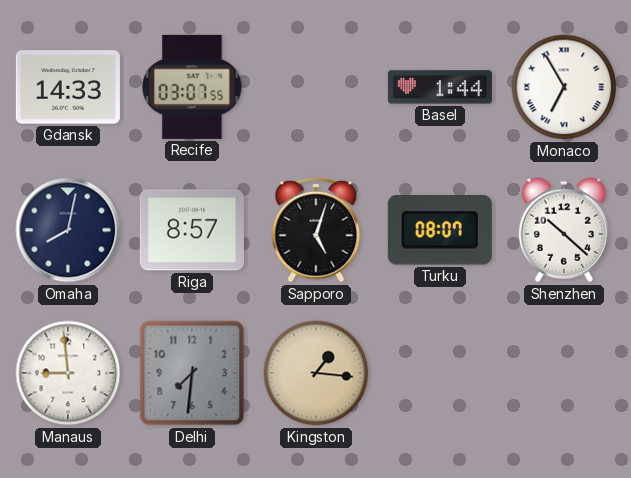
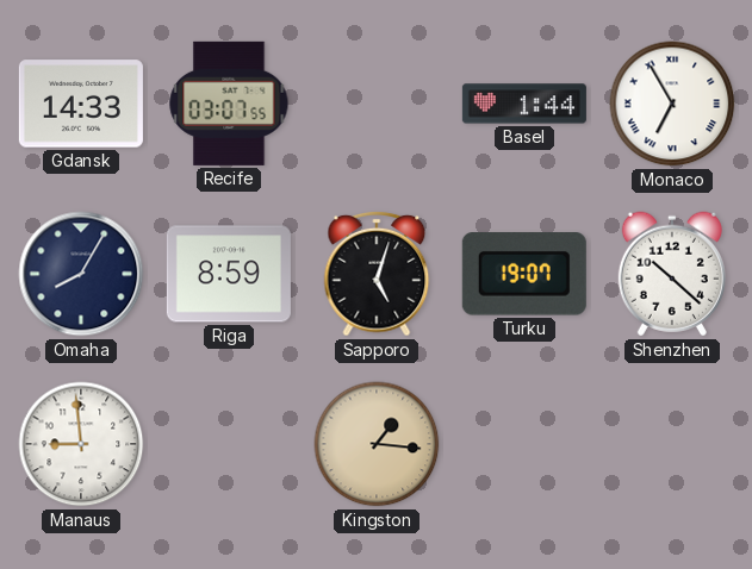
Omaha: 8:02 -> 8:05
Riga: 8:57 -> 8:59
Turku: 08:07 -> 19:07
Delhi: 7:31 -> none
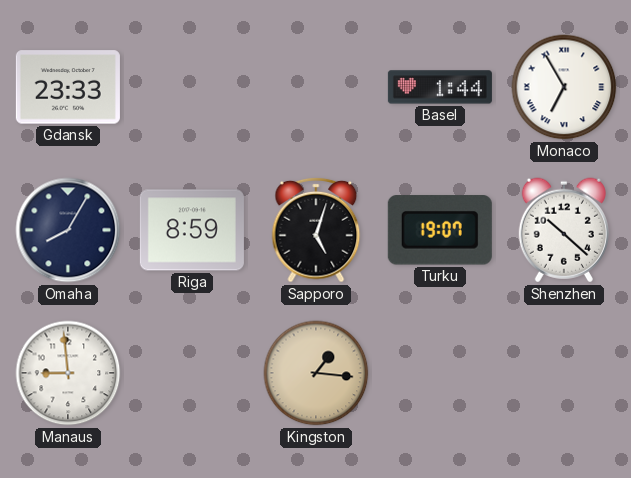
Gdansk: 14:33 -> 23:33
Recife: 03:07 -> none
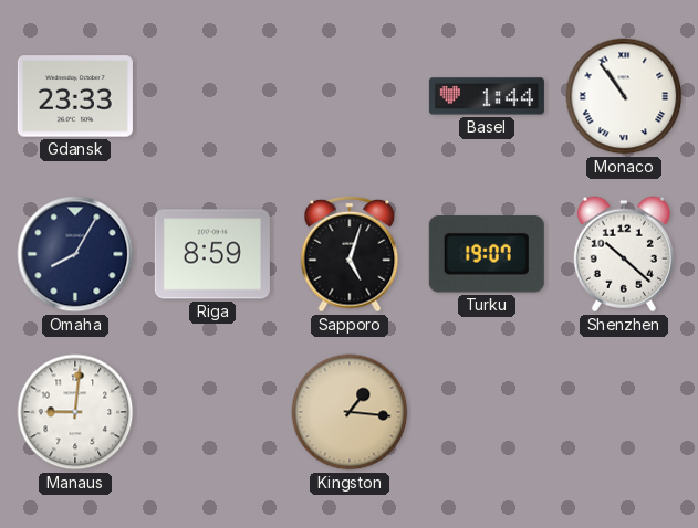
Monaco: 6:55 -> 10:54
Manaus: 8:59 -> 9:01
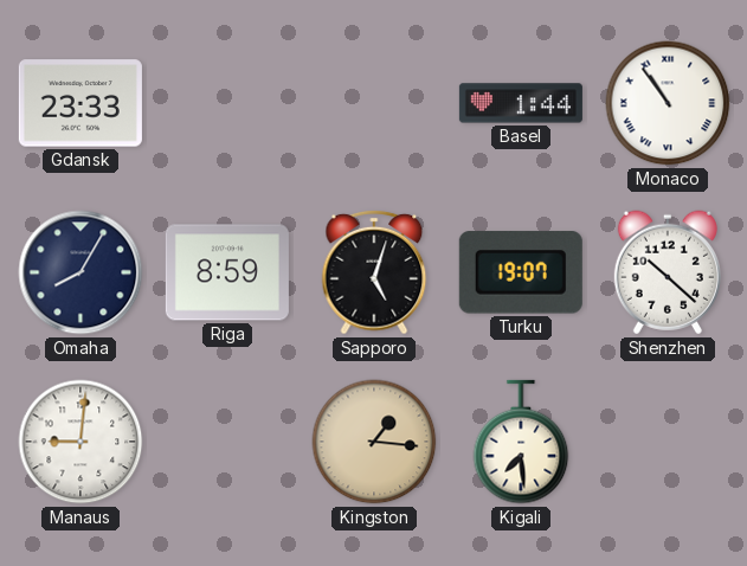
Kigali: none -> 7:29
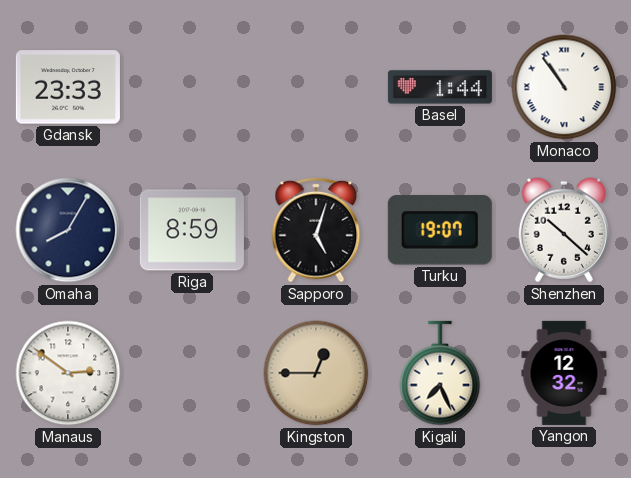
Manaus: 9:01 -> 2:51
Kingston: 1:16 -> 12:45
Kigali: 7:29 -> 7:26
Yangon: none -> 12:32
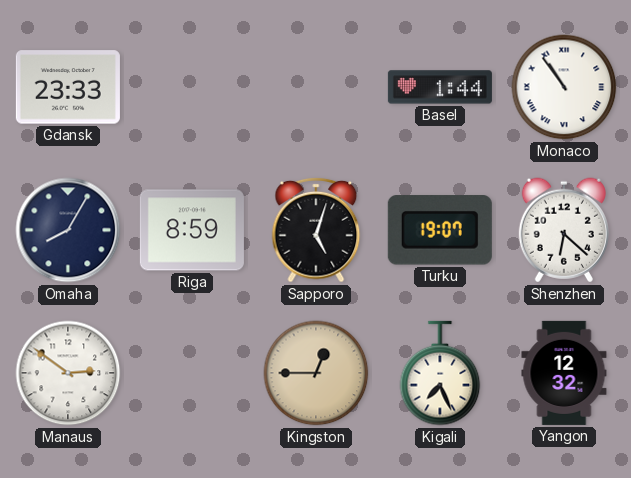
Shenzhen: 10:22 -> 6:22
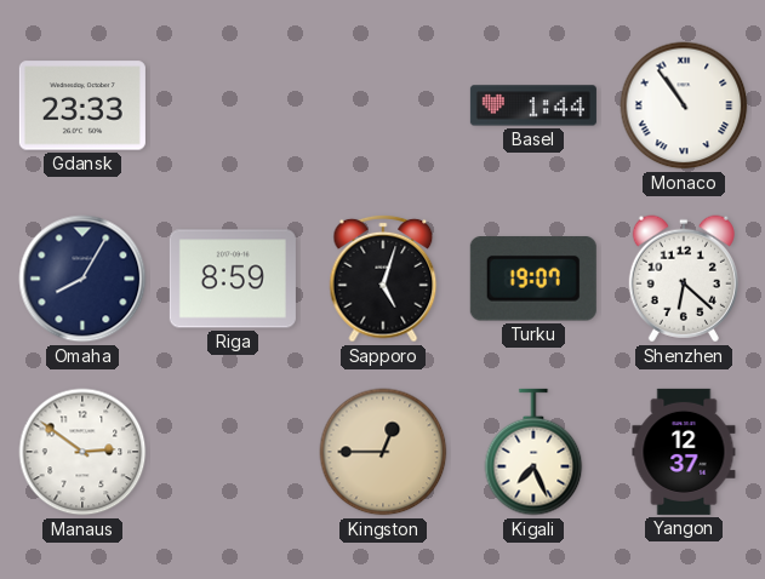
Yangon: 12:32 -> 12:37
